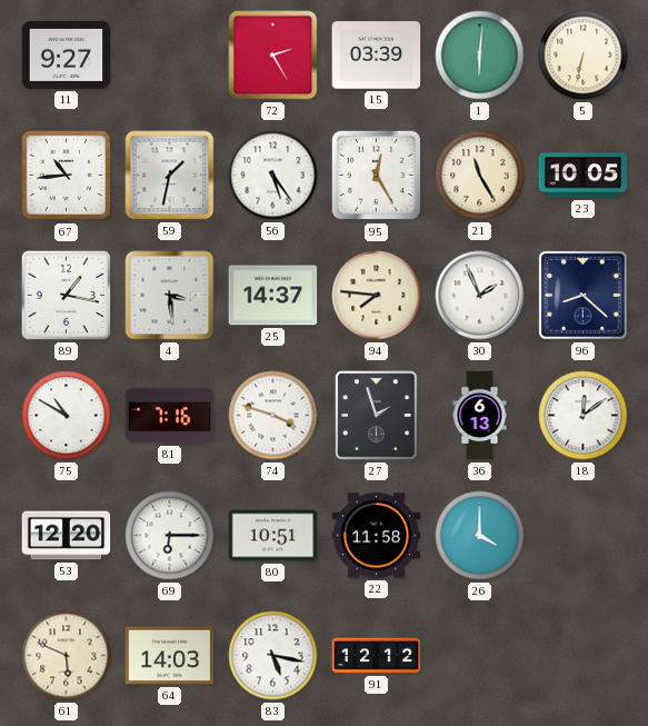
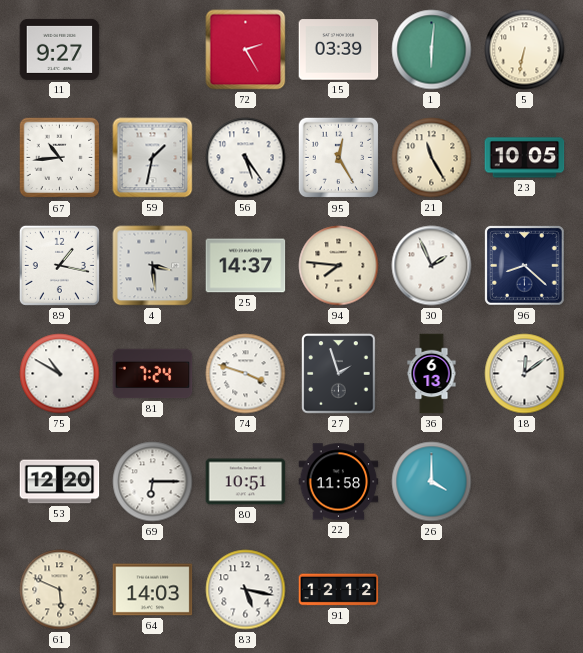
81: 7:16 -> 7:24
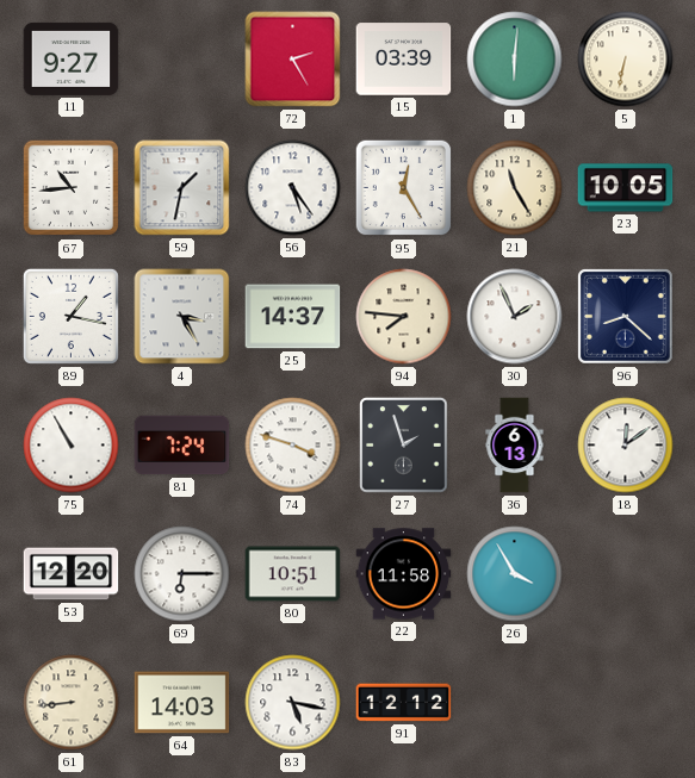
4: 3:29 -> 3:25
75: 10:50 -> 10:55
26: 4:00 -> 3:55
61: 5:49 -> 8:44
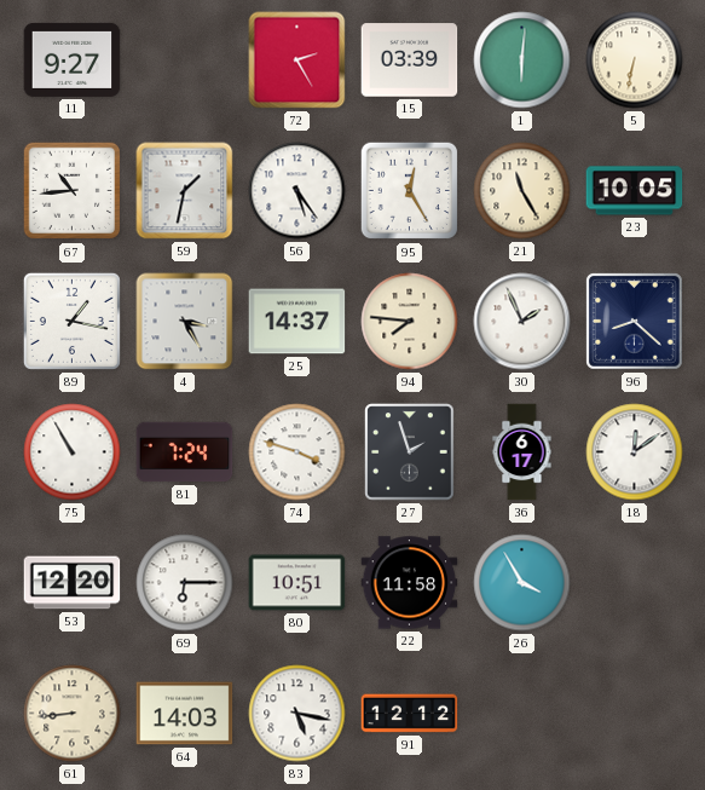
36: 6:13 -> 6:17
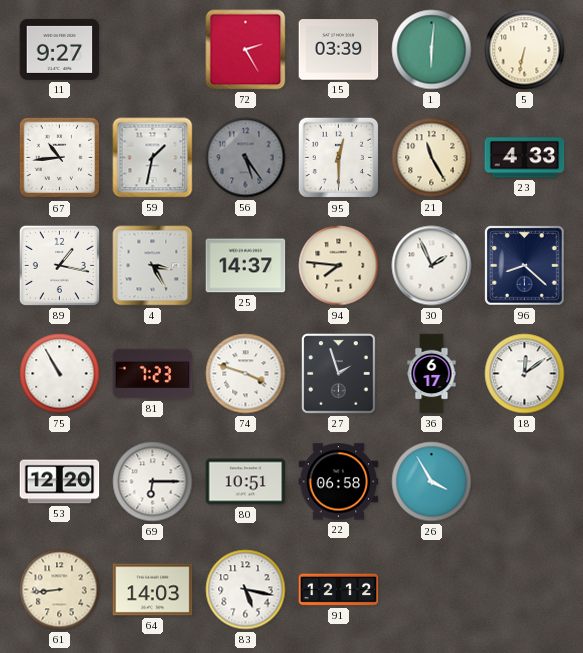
56 dial: white -> grey
95: 12:25 -> 12:30
23: 10:05 -> 4:33
81: 7:24 -> 7:23
22: 11:58 -> 06:58
